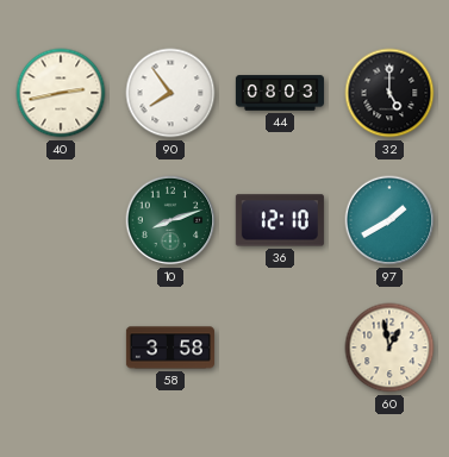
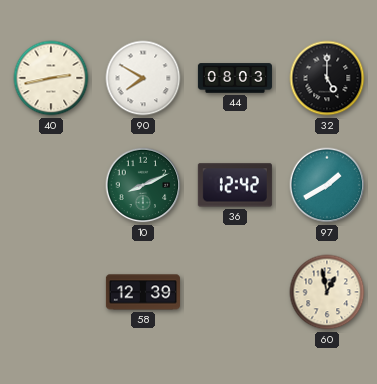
90: 7:54 -> 7:50
10: 8:12 -> 8:11
36: 12:10 -> 12:42
58: 3:58 -> 12:39
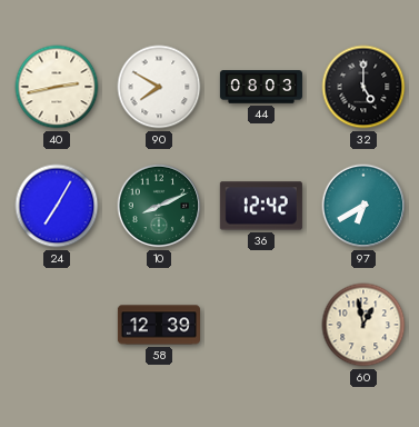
24: none -> 7:05
97: 1:40 -> 6:40
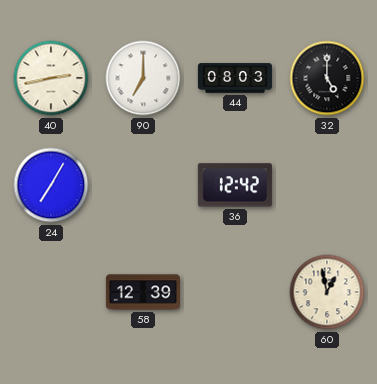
90: 7:50 -> 7:00
10: 8:11 -> none
97: 6:40 -> none
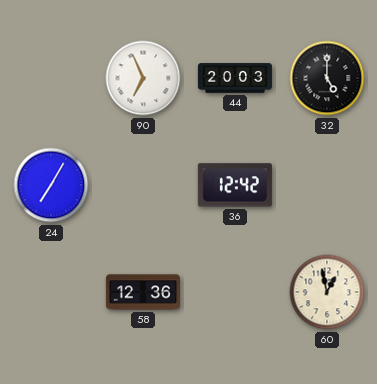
40: 2:43 -> none
90: 7:00 -> 6:56
44: 08:03 -> 20:03
58: 12:39 -> 12:36
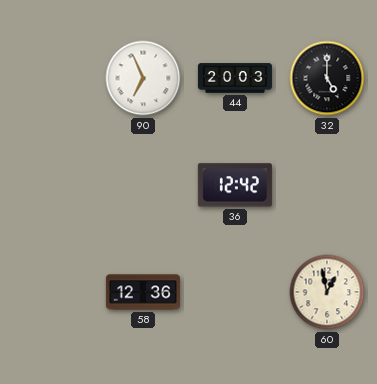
24: 7:05 -> none
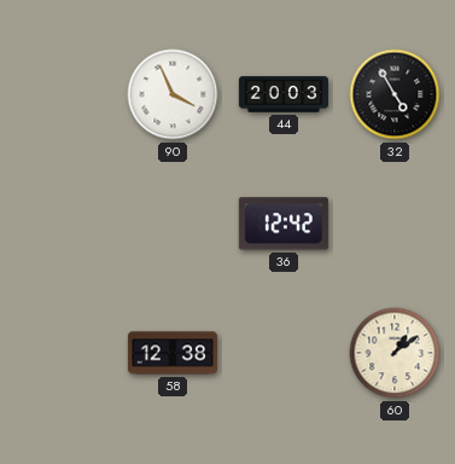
90: 6:56 -> 3:56
32: 5:00 -> 4:55
58: 12:36 -> 12:38
60: 12:58 -> 1:09
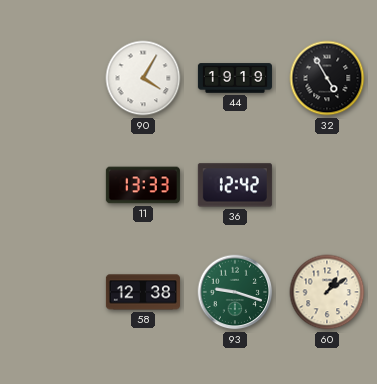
90: 3:56 -> 4:05
44: 20:03 -> 19:19
11: none -> 13:33
93: none -> 9:18
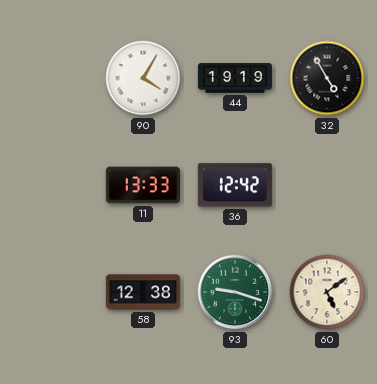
60: 1:09 -> 5:09
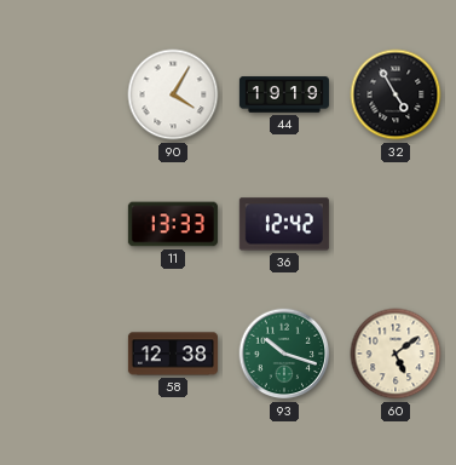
93: 9:18 -> 10:18
